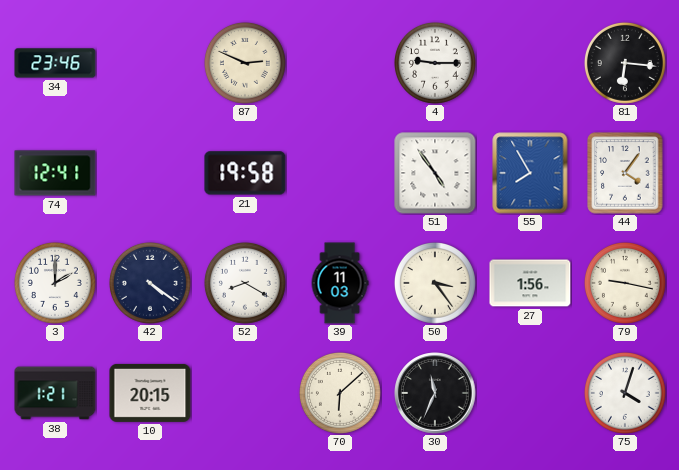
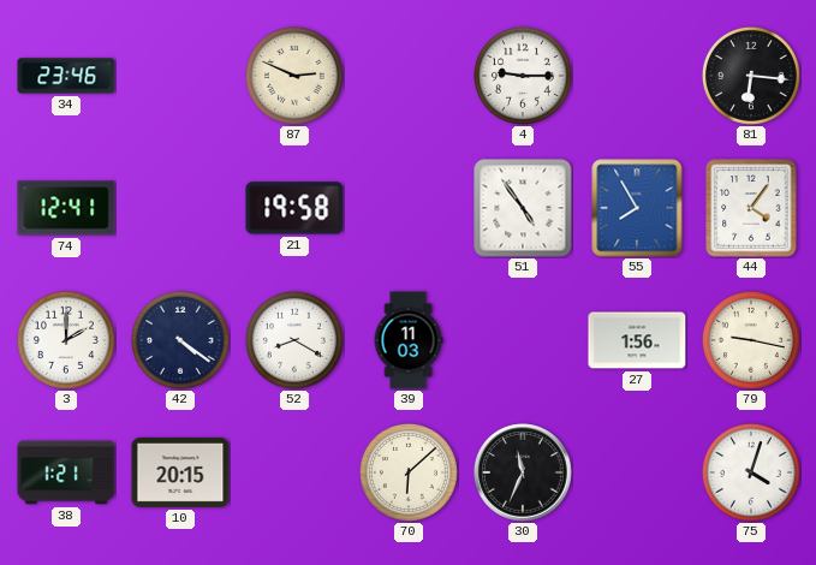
50: 3:24 -> none
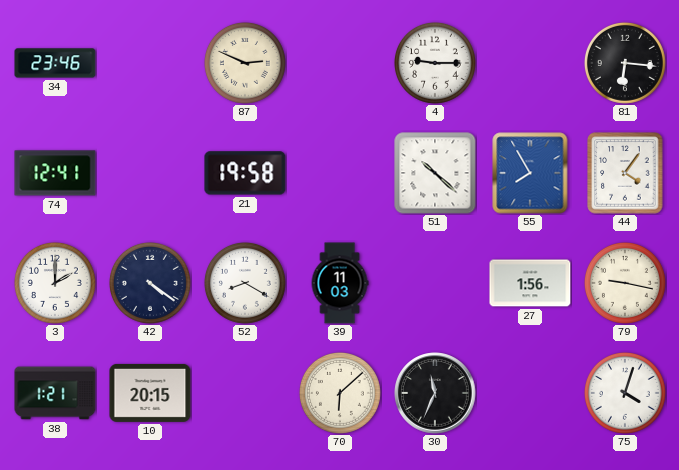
51: 4:54 -> 10:22
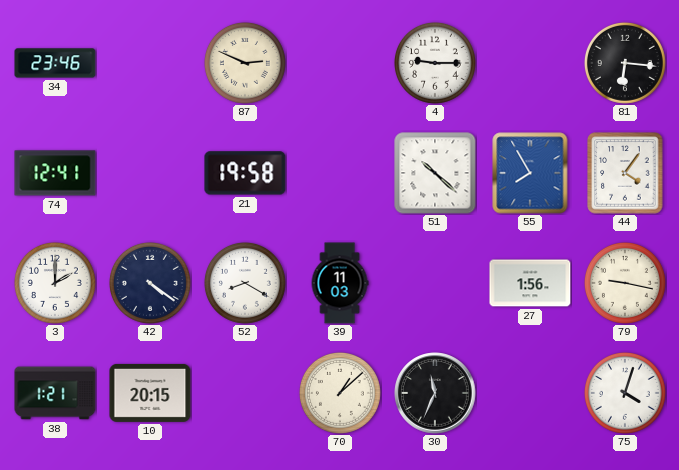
70: 6:08 -> 1:08
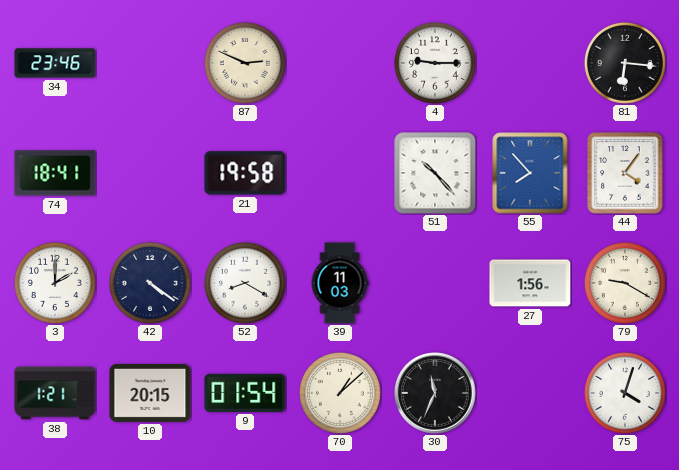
74: 12:41 -> 18:41
51: 10:22 -> 10:23
55: 7:55 -> 7:53
79: 9:17 -> 9:20
9: none -> 01:54
